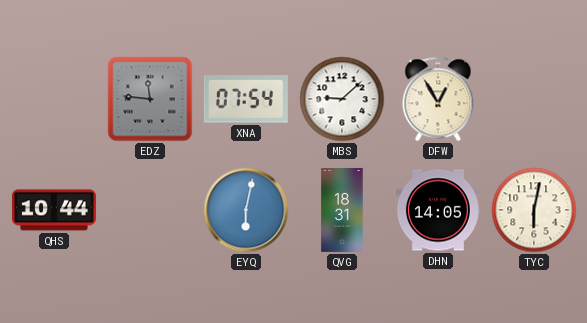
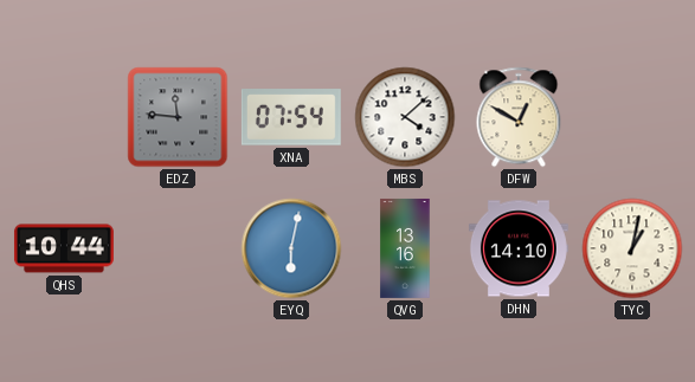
MBS: 9:08 -> 4:08
DFW: 12:55 -> 12:50
QVG: 18:31 -> 13:16
DHN: 14:05 -> 14:10
TYC: 6:02 -> 1:02
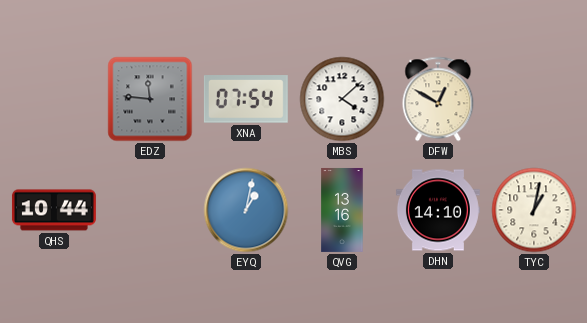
EYQ: 6:02 -> 1:02
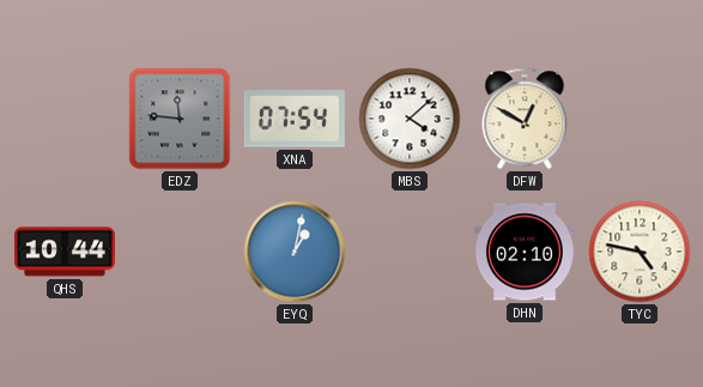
QVG: 13:16 -> none
DHN: 14:10 -> 02:10
TYC: 1:02 -> 4:47
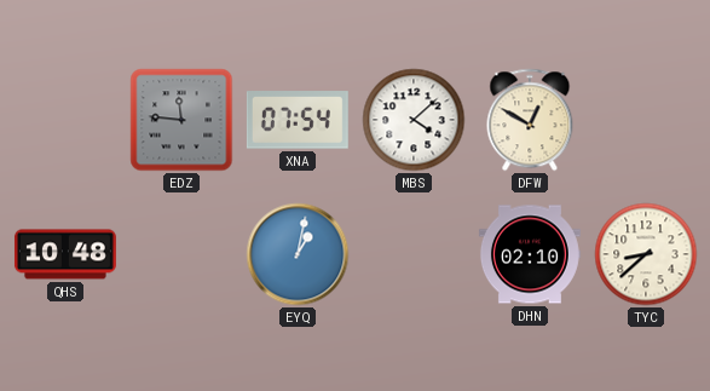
QHS: 10:44 -> 10:48
TYC: 4:47 -> 8:38
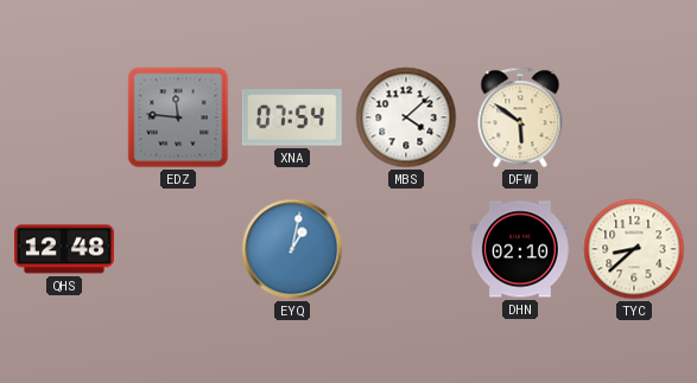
DFW: 12:50 -> 5:51
QHS: 10:48 -> 12:48
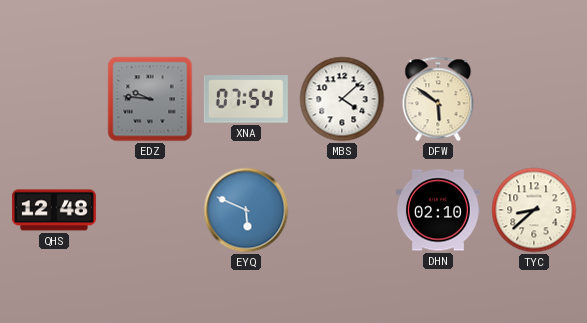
EDZ: 11:46 -> 9:46
EYQ: 1:02 -> 5:49
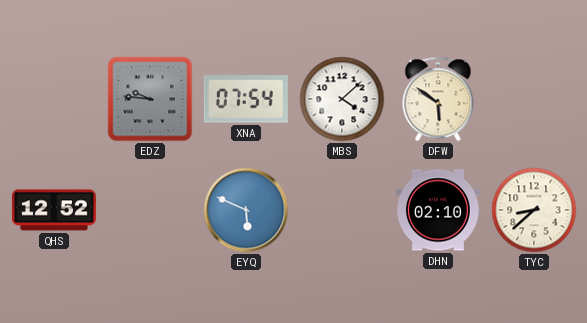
QHS: 12:48 -> 12:52
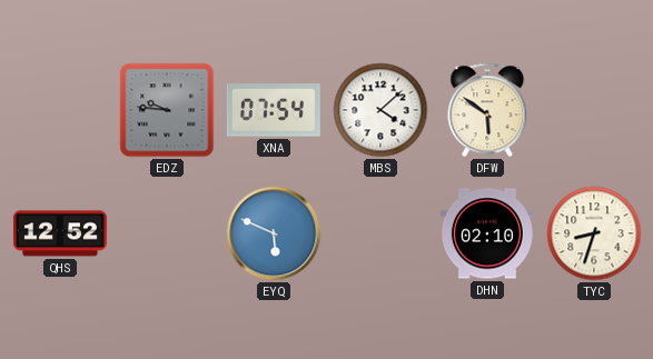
TYC: 8:38 -> 8:33
